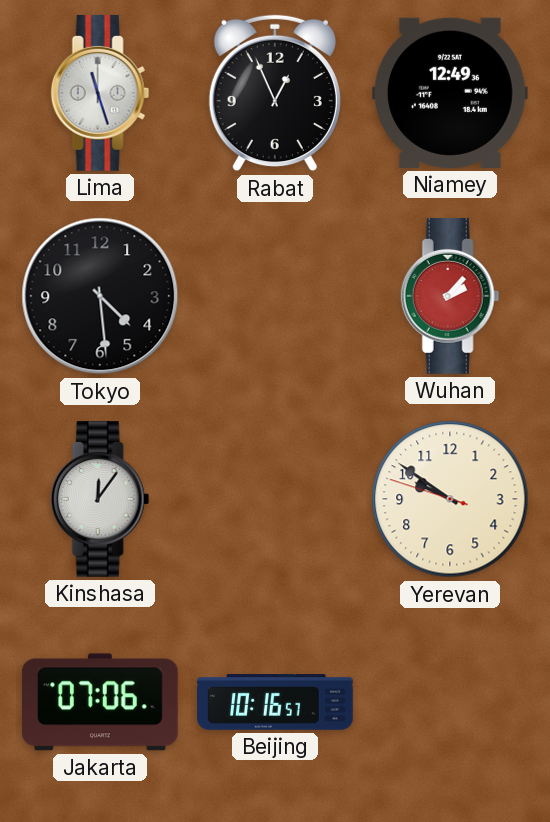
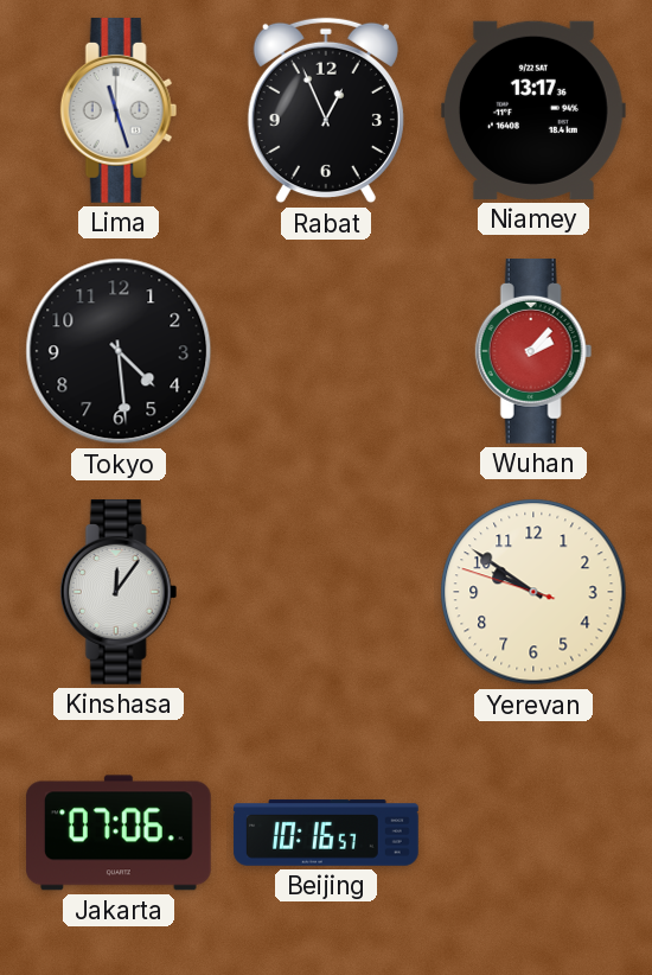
Niamey: 12:49 -> 13:17
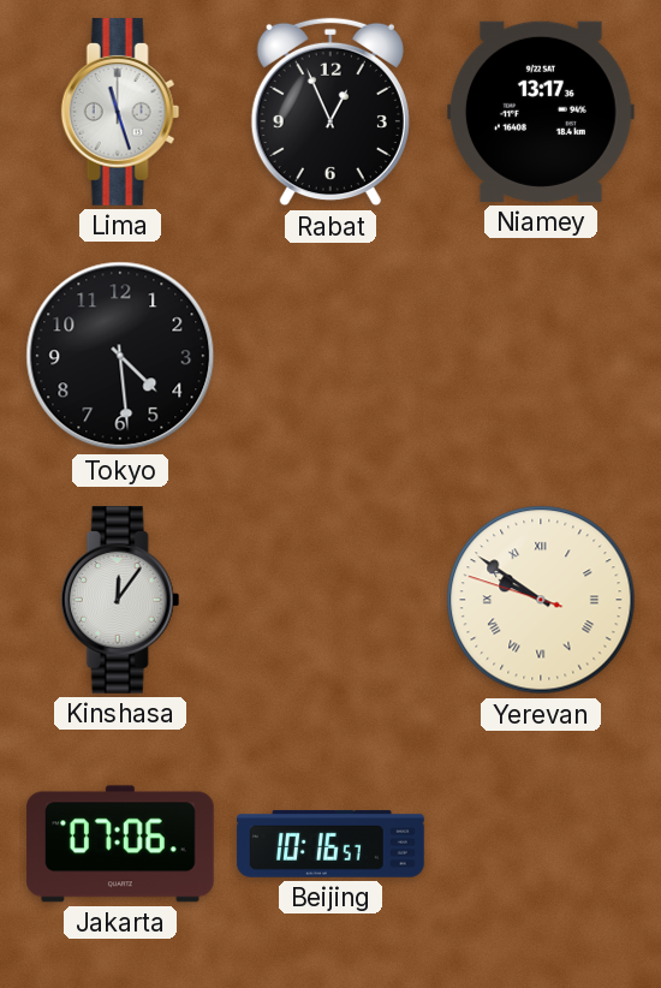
Wuhan: 2:07 -> none
Yerevan numerals: Arabic -> Roman
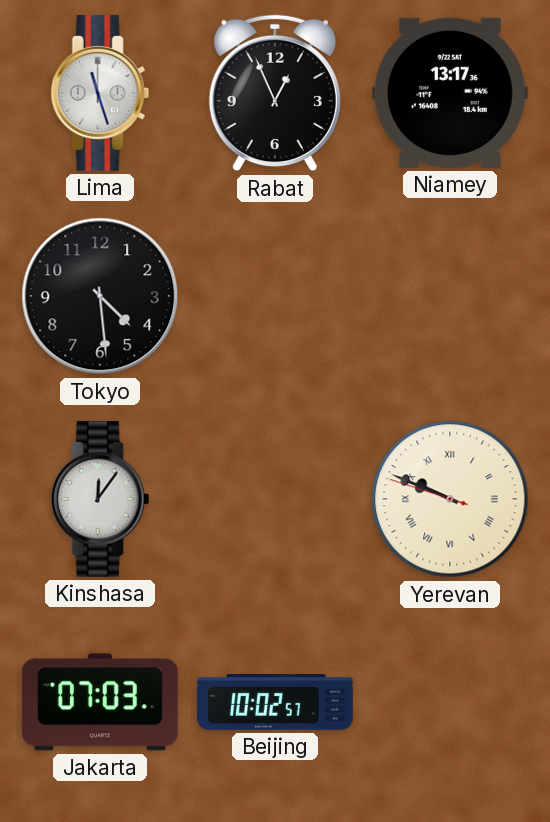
Yerevan: 9:50 -> 9:48
Jakarta: 07:06 -> 07:03
Beijing: 10:16 -> 10:02
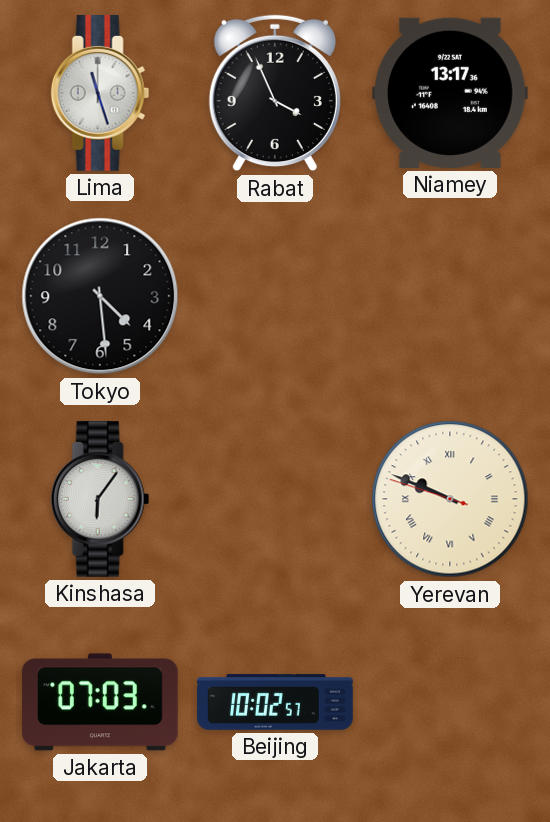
Rabat: 12:56 -> 3:56
Kinshasa: 12:06 -> 6:06
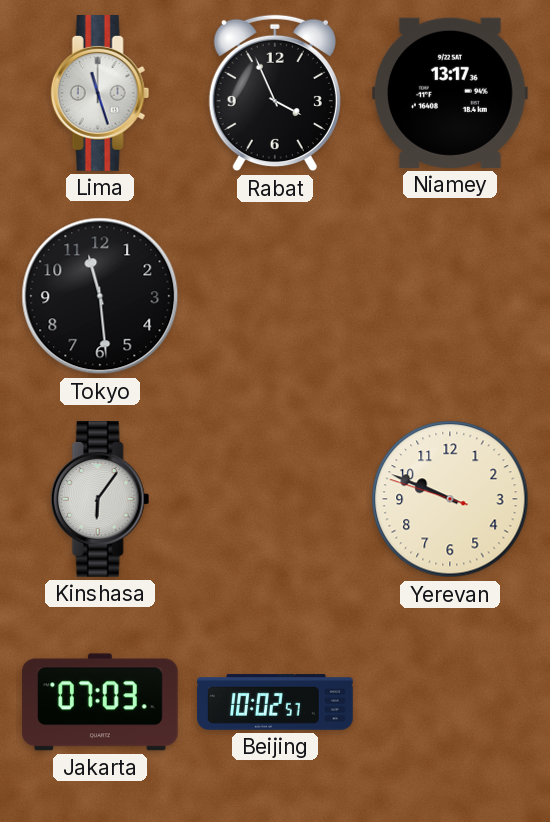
Tokyo: 4:29 -> 11:29
Yerevan numerals: Roman -> Arabic
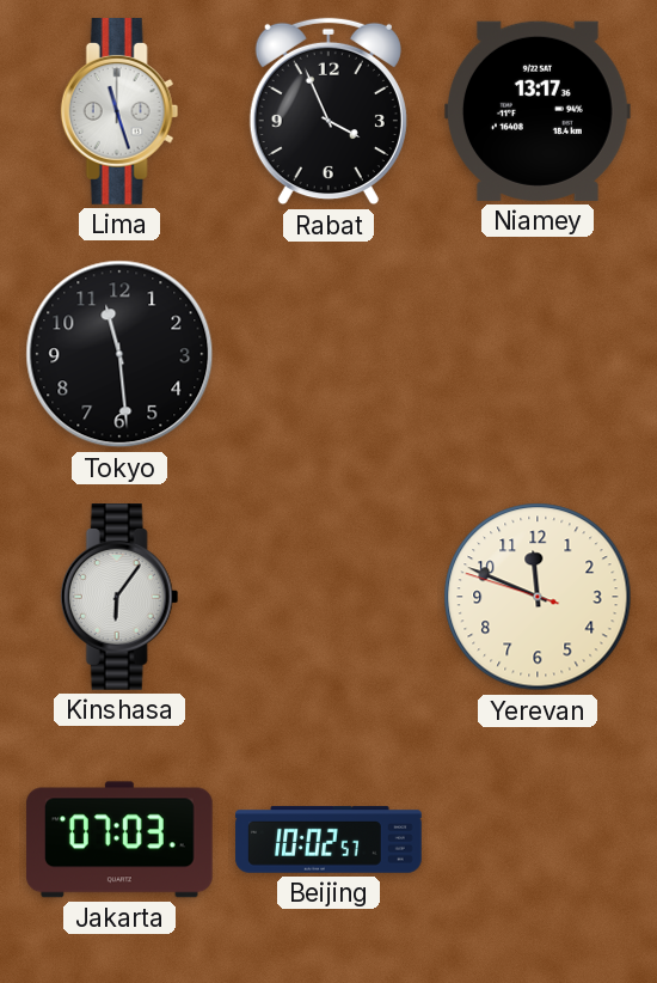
Yerevan: 9:48 -> 11:48
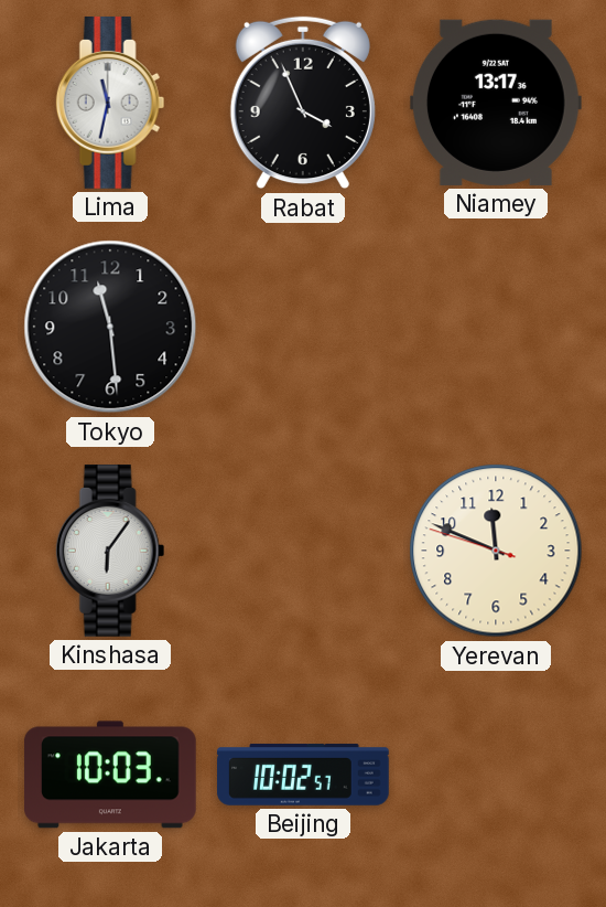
Lima: 11:27 -> 11:32
Jakarta: 07:03 -> 10:03
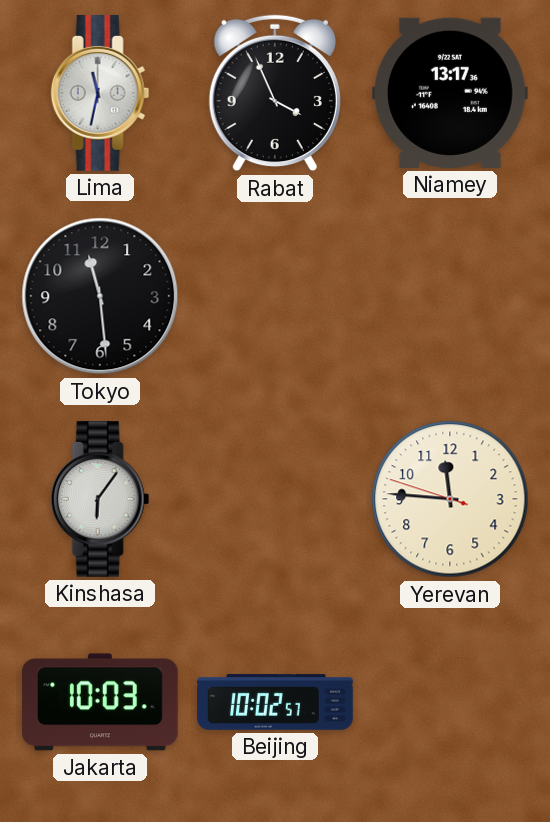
Yerevan: 11:48 -> 11:45
